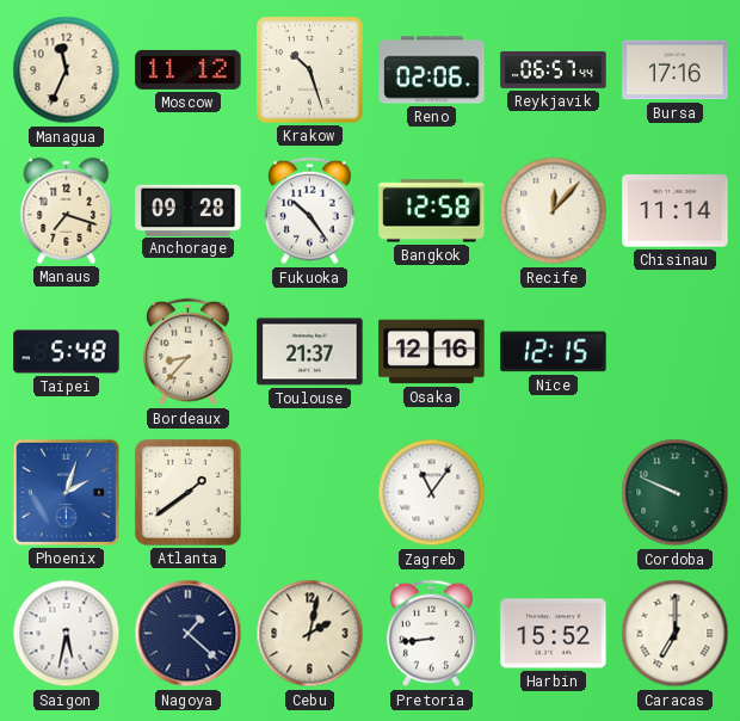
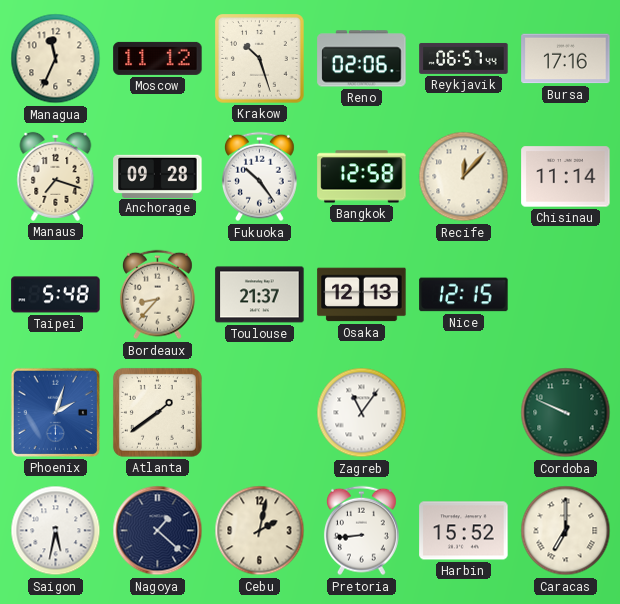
Osaka: 12:16 -> 12:13
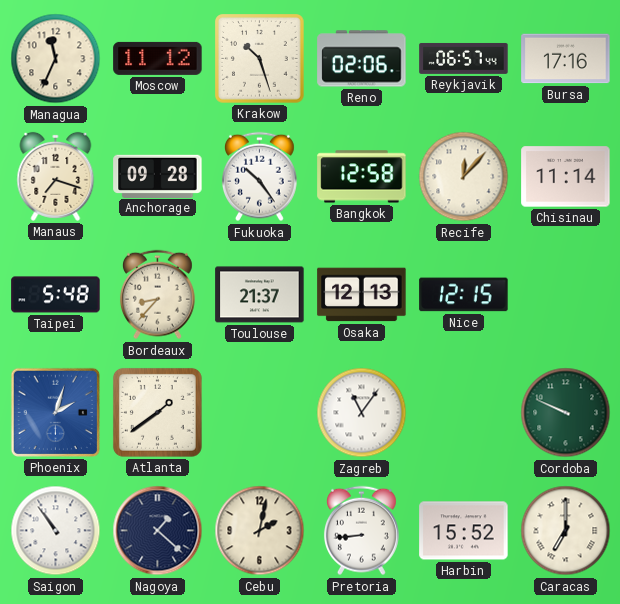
Saigon: 5:32 -> 10:54
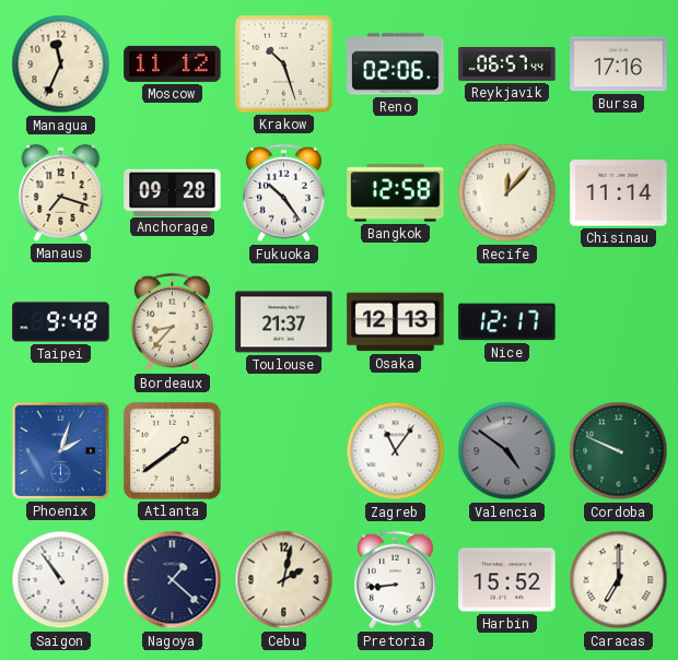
Taipei: 5:48 -> 9:48
Nice: 12:15 -> 12:17
Valencia: none -> 4:51
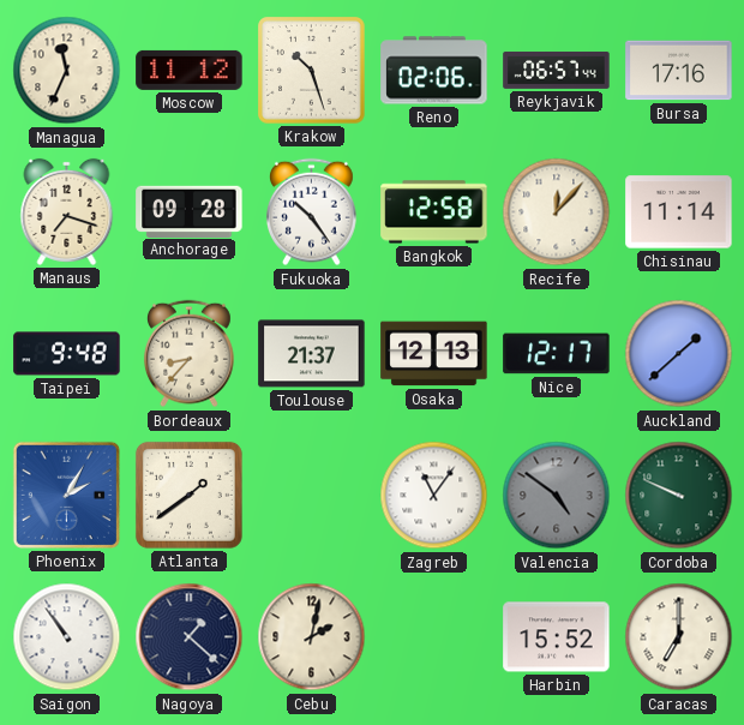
Auckland: none -> 1:38
Phoenix: 2:03 -> 2:05
Pretoria: 8:44 -> none
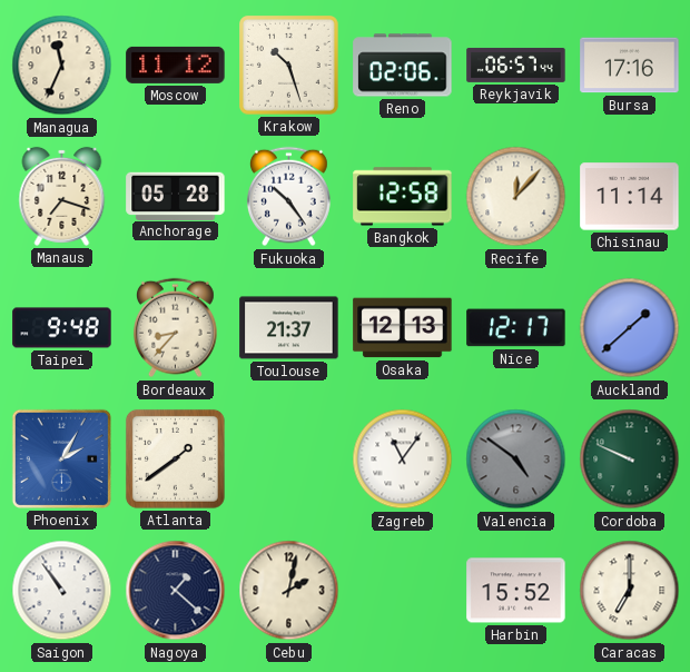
Anchorage: 09:28 -> 05:28
